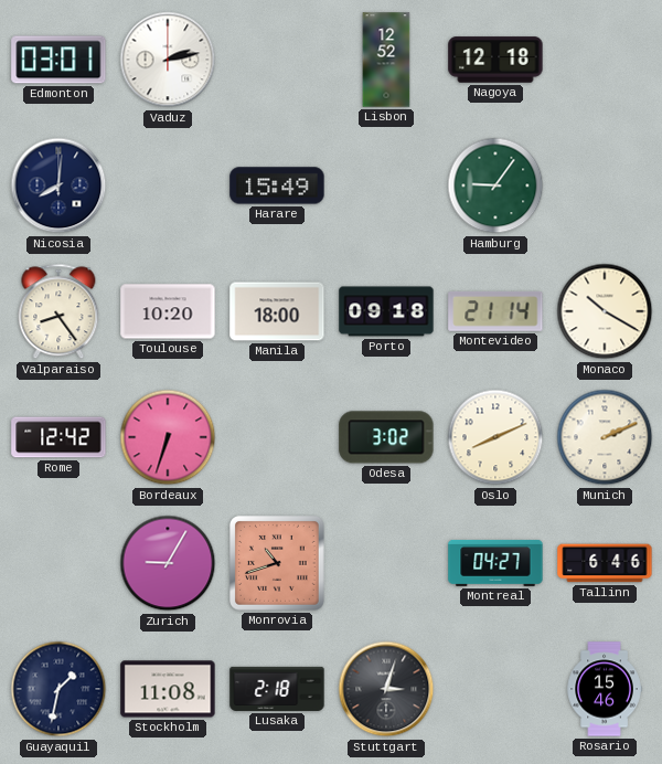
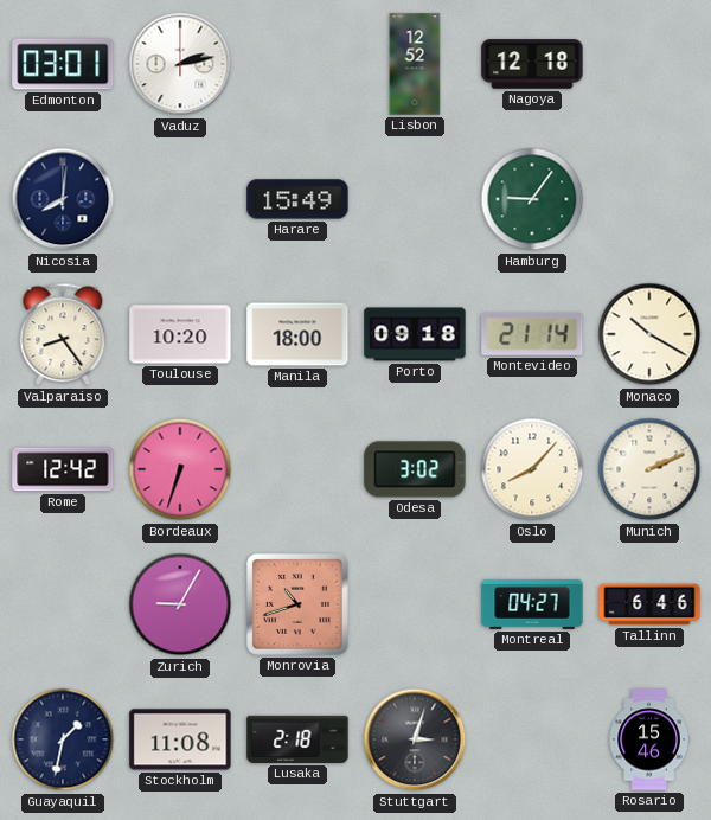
Oslo: 8:11 -> 8:07
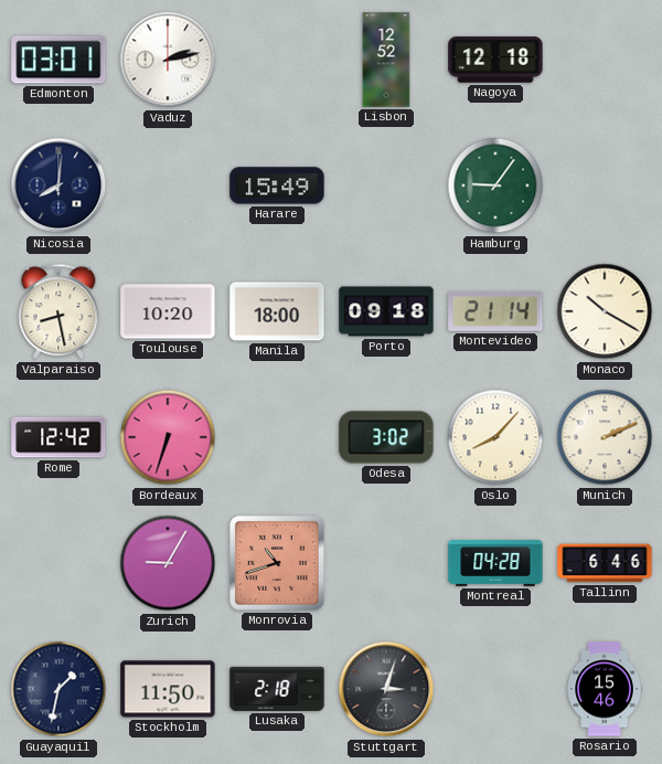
Valparaiso: 8:24 -> 8:28
Montreal: 04:27 -> 04:28
Stockholm: 11:08 -> 11:50
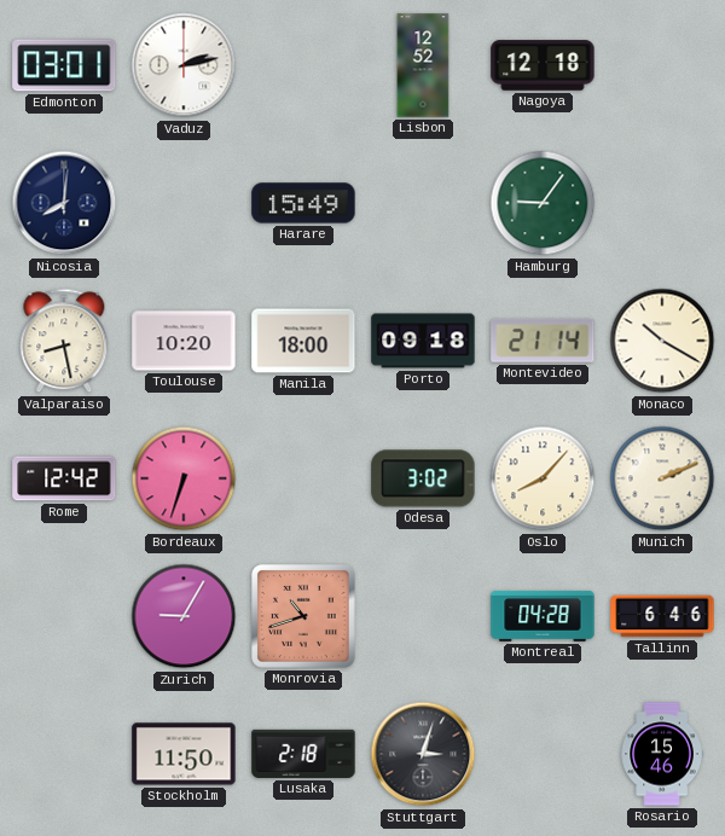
Guayaquil: 1:32 -> none
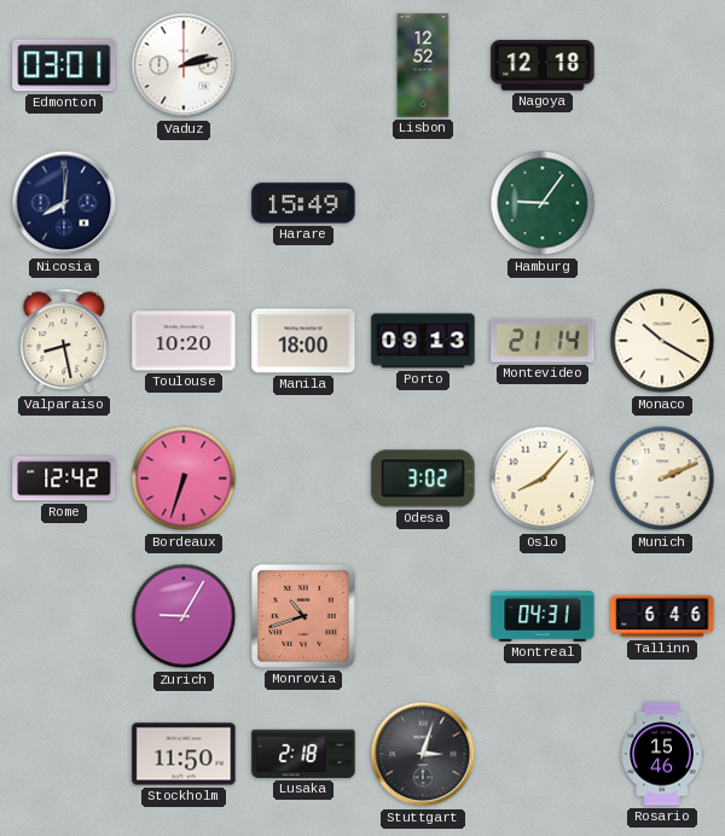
Porto: 09:18 -> 09:13
Montreal: 04:28 -> 04:31
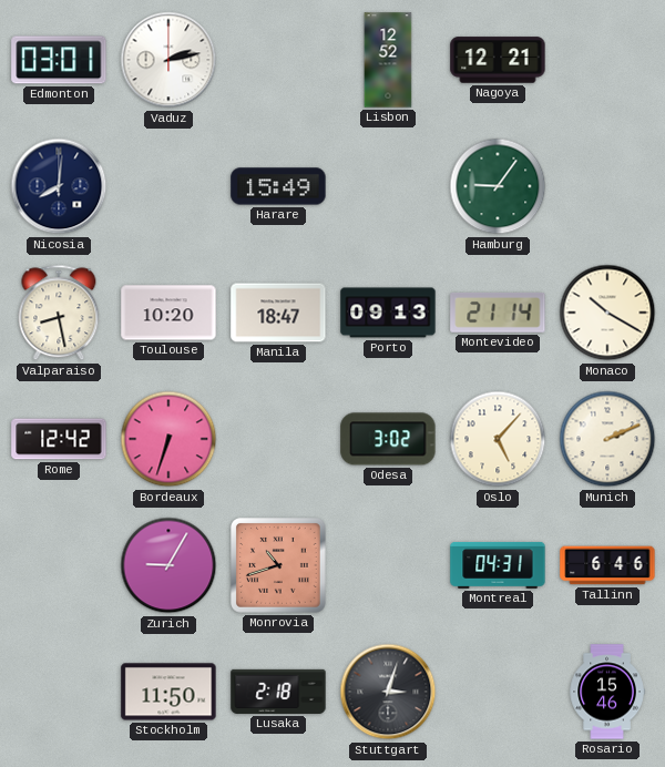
Nagoya: 12:18 -> 12:21
Manila: 18:00 -> 18:47
Oslo: 8:07 -> 5:07
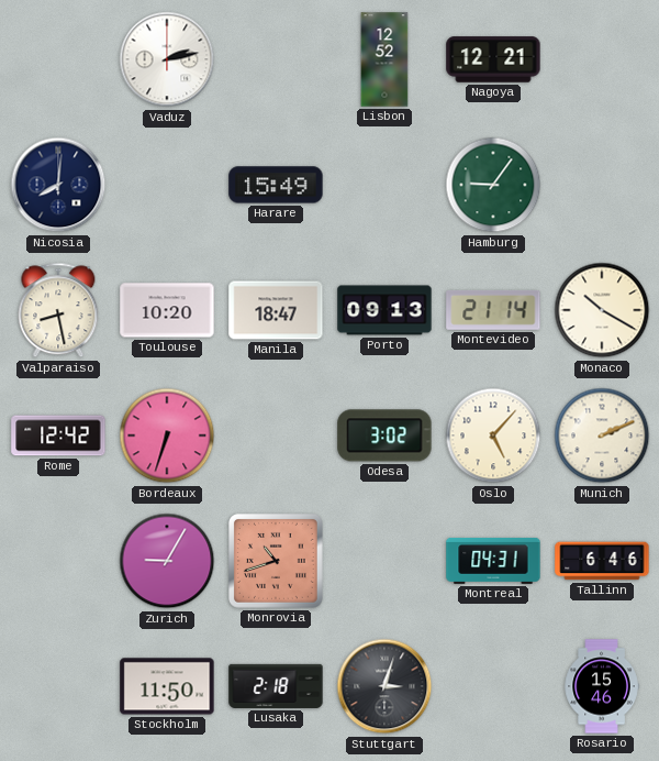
Edmonton: 03:01 -> none
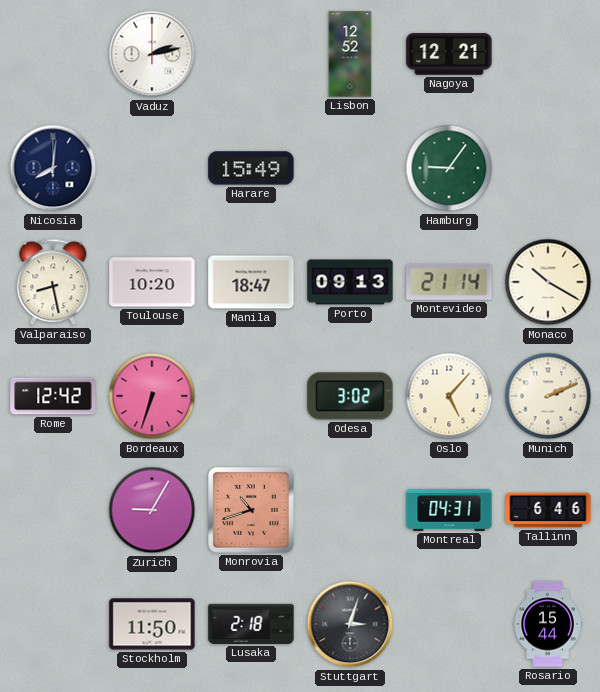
Rosario: 15:46 -> 15:44
